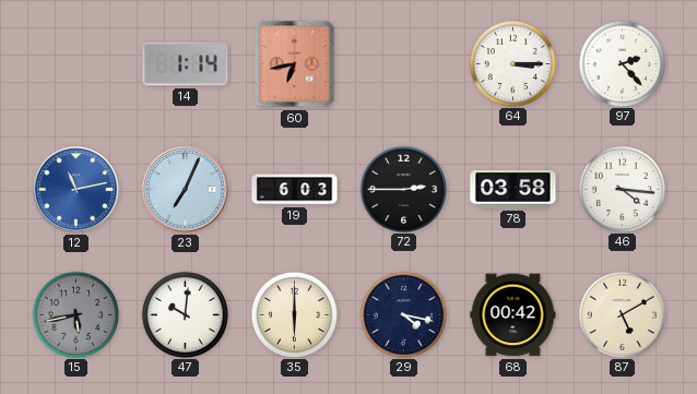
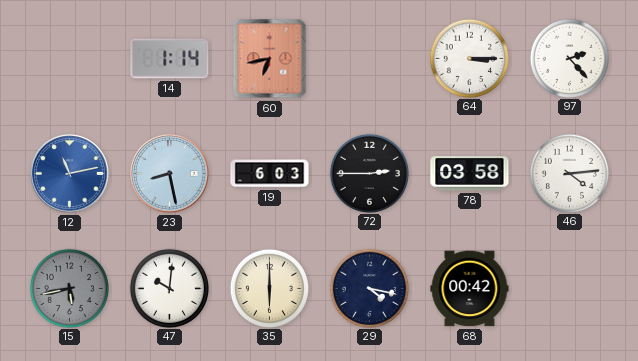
23: 7:04 -> 8:28
46: 4:16 -> 4:14
87: 5:10 -> none
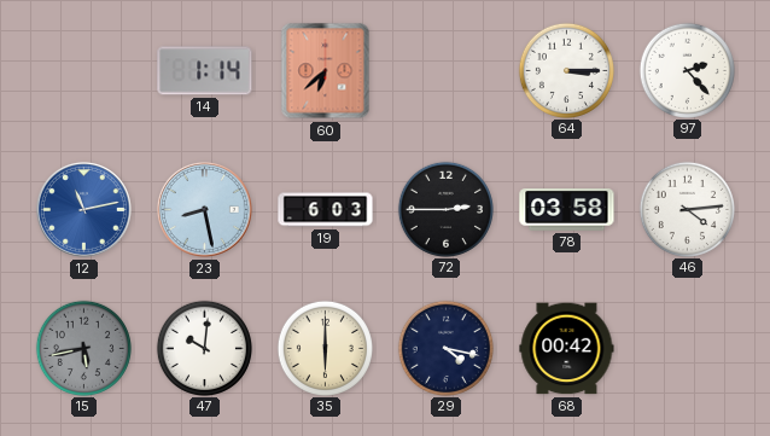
60: 6:43 -> 6:38
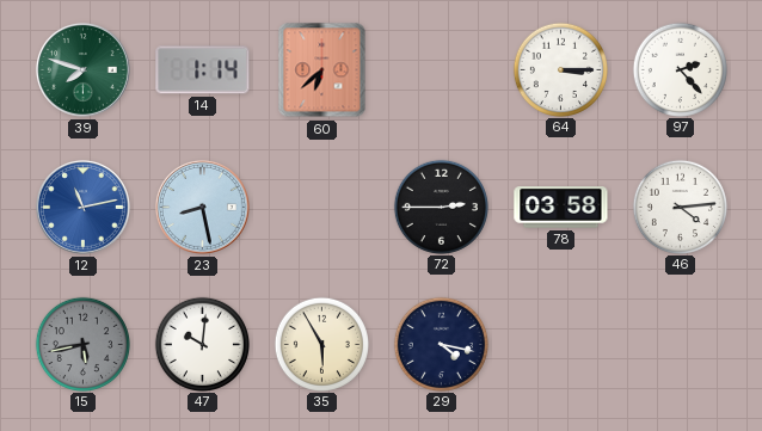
39: none -> 7:48
19: 6:03 -> none
35: 6:00 -> 5:55
68: 00:42 -> none
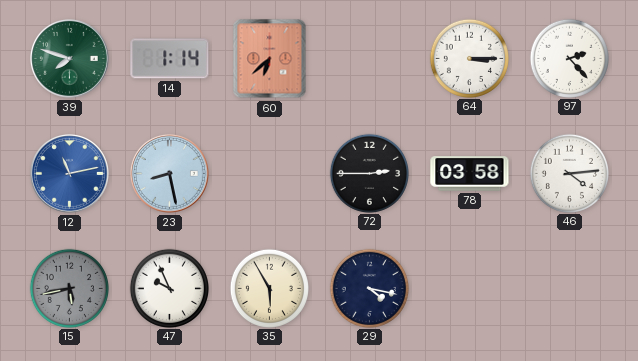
47: 10:01 -> 9:56
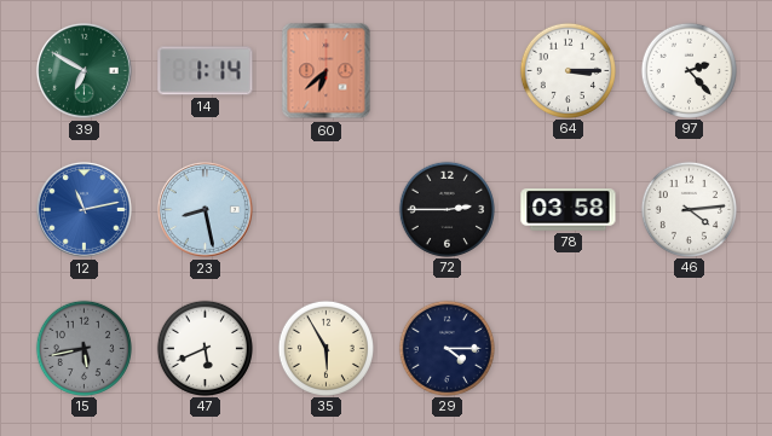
39: 7:48 -> 6:50
47: 9:56 -> 5:41
29: 4:17 -> 4:15
